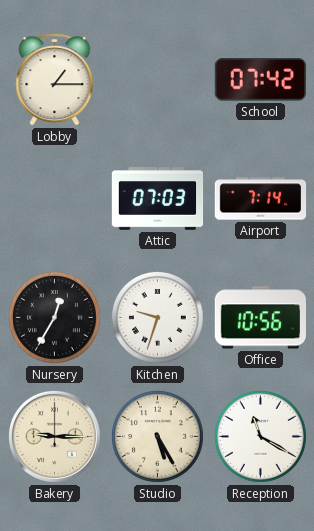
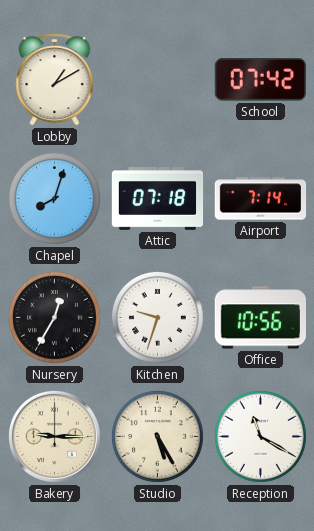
Lobby: 1:15 -> 1:10
Chapel: none -> 8:03
Attic: 07:03 -> 07:18
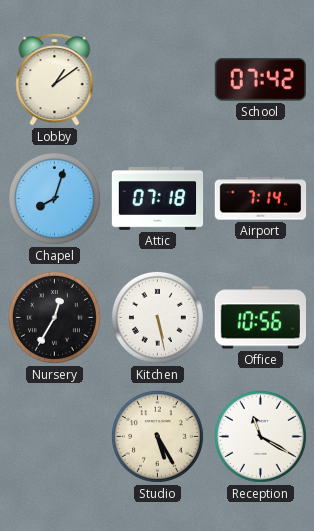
Lobby: 1:10 -> 1:09
Kitchen: 9:33 -> 5:28
Bakery: 9:15 -> none
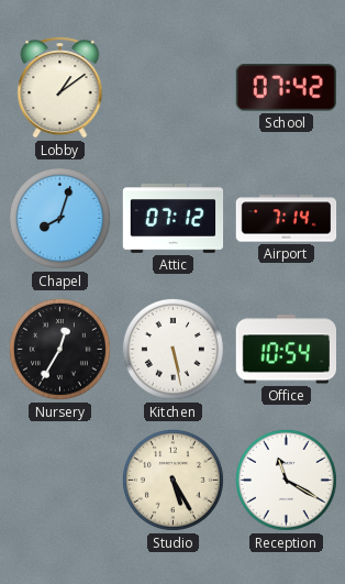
Attic: 07:18 -> 07:12
Office: 10:56 -> 10:54
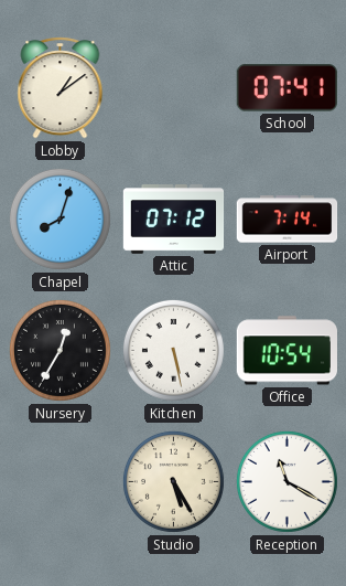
School: 07:42 -> 07:41
